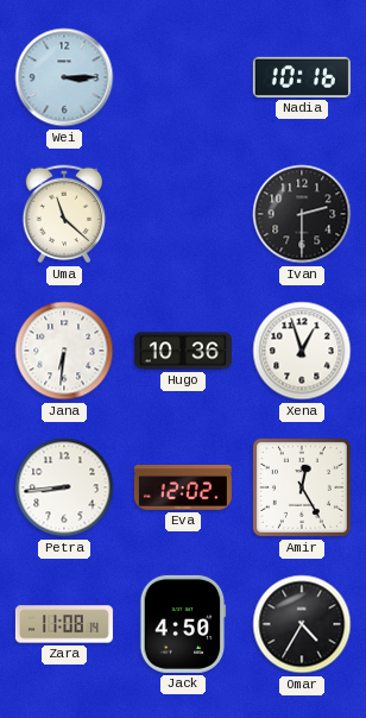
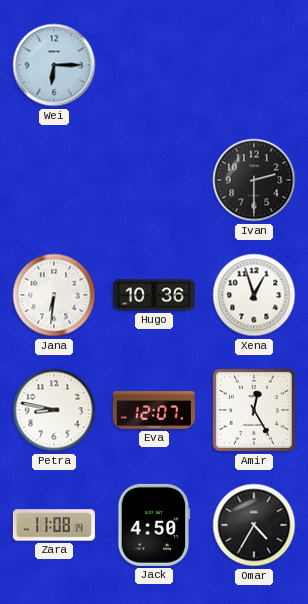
Wei: 3:15 -> 6:15
Nadia: 10:16 -> none
Uma: 11:22 -> none
Petra: 8:44 -> 8:47
Eva: 12:02 -> 12:07
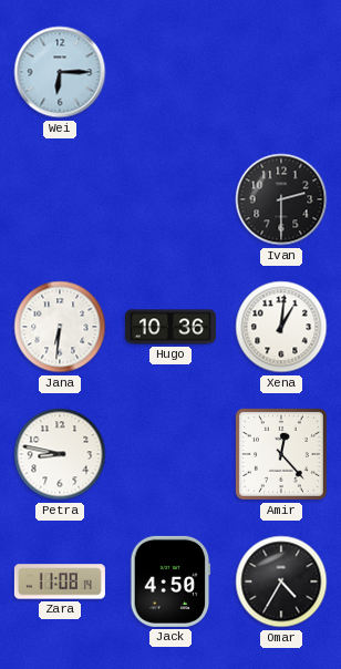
Xena: 12:57 -> 1:01
Eva: 12:07 -> none
Amir: 12:25 -> 12:23
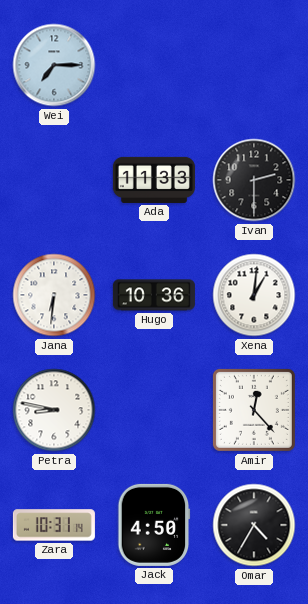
Wei: 6:15 -> 7:15
Ada: none -> 11:33
Zara: 11:08 -> 10:31
